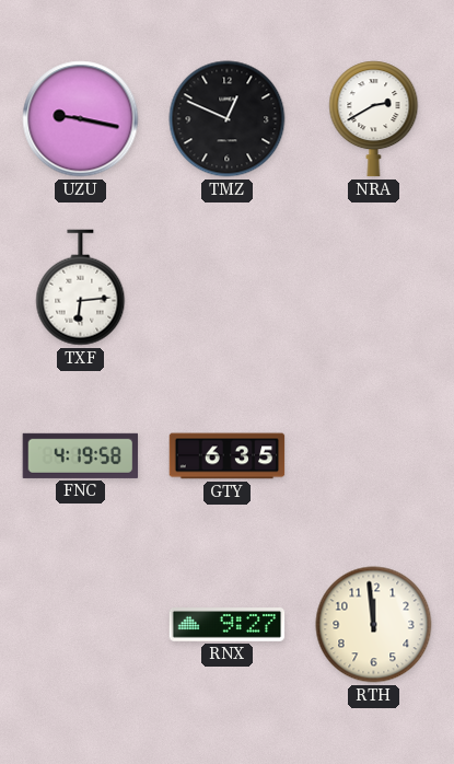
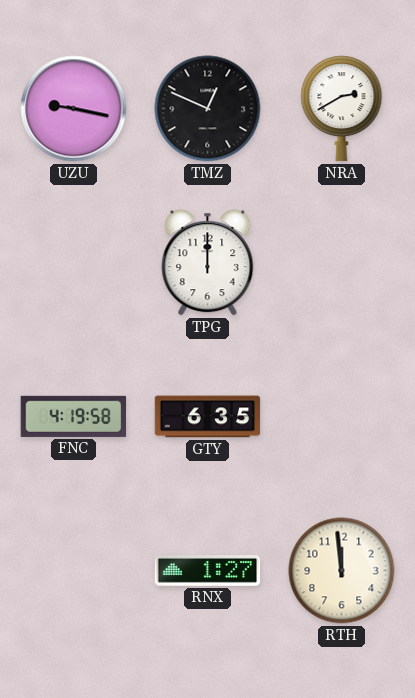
TXF: 6:14 -> none
TPG: none -> 12:00
RNX: 9:27 -> 1:27
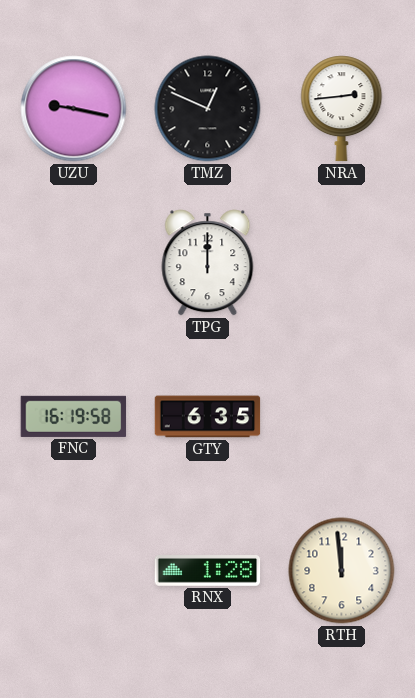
NRA: 2:40 -> 2:44
FNC: 4:19 -> 16:19
RNX: 1:27 -> 1:28
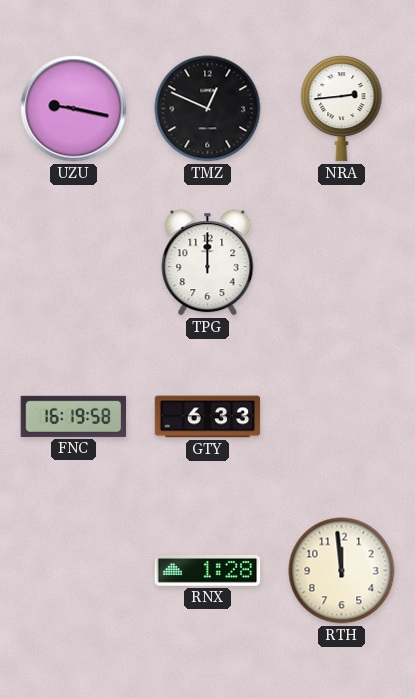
GTY: 6:35 -> 6:33
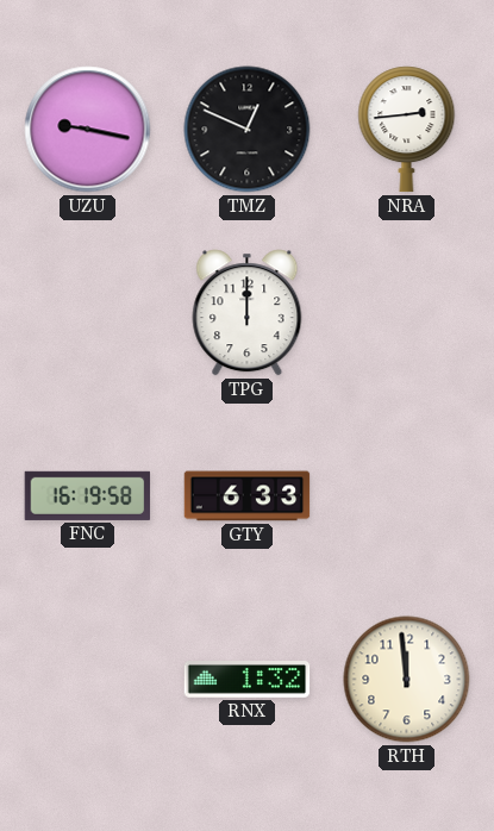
RNX: 1:28 -> 1:32
